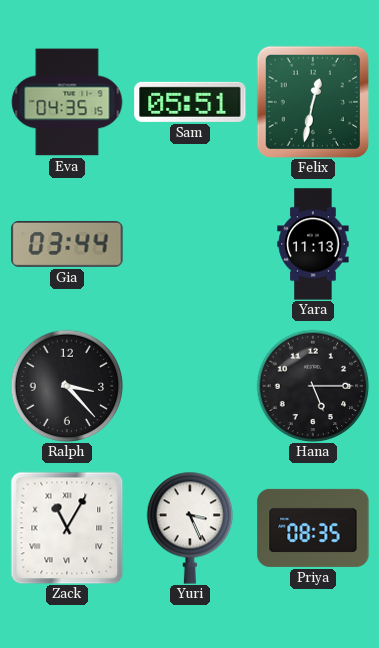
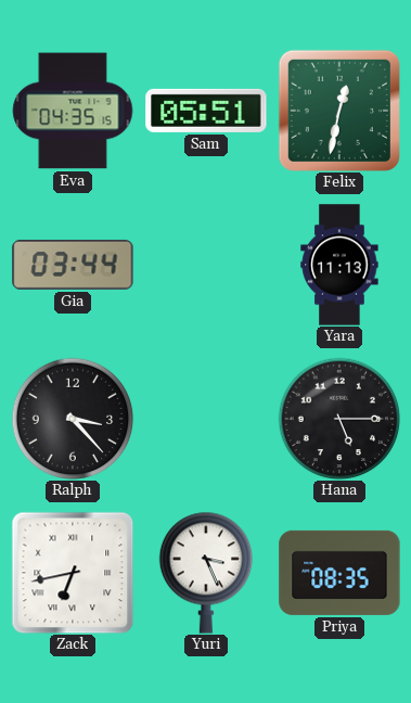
Zack: 11:05 -> 6:43
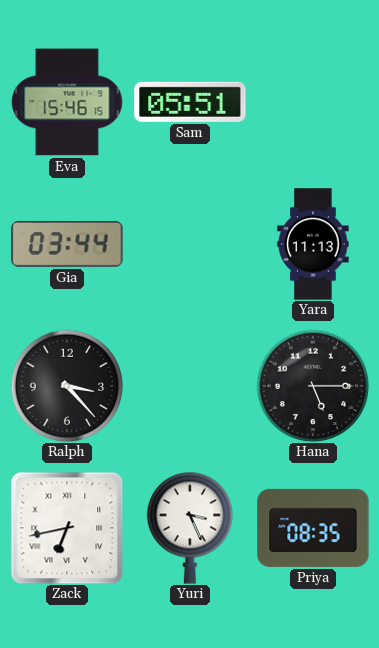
Eva: 04:35 -> 15:46
Felix: 12:32 -> none
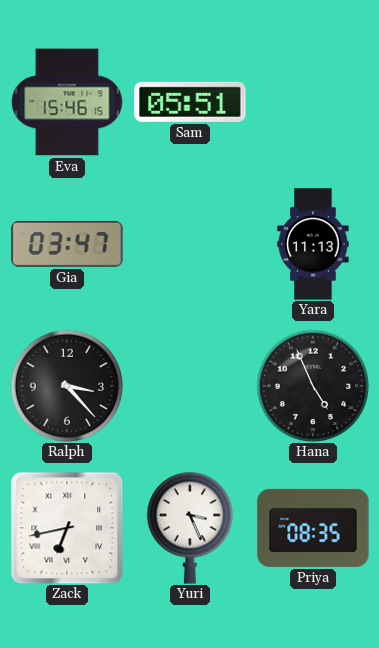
Gia: 03:44 -> 03:47
Hana: 5:15 -> 4:56
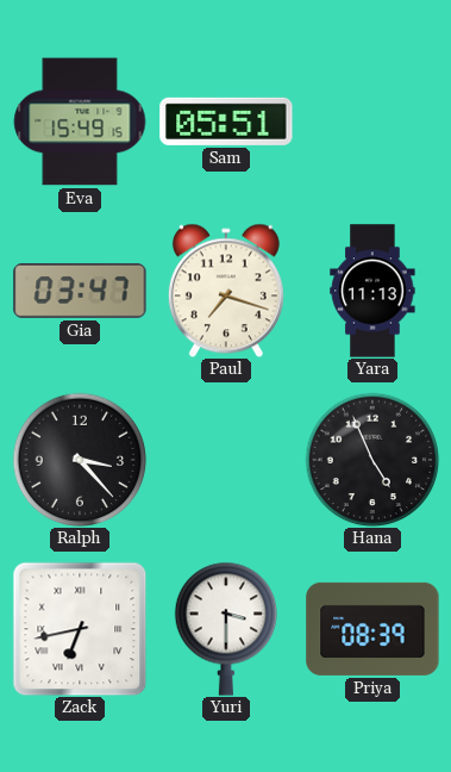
Eva: 15:46 -> 15:49
Paul: none -> 7:18
Yuri: 3:26 -> 3:30
Priya: 08:35 -> 08:39
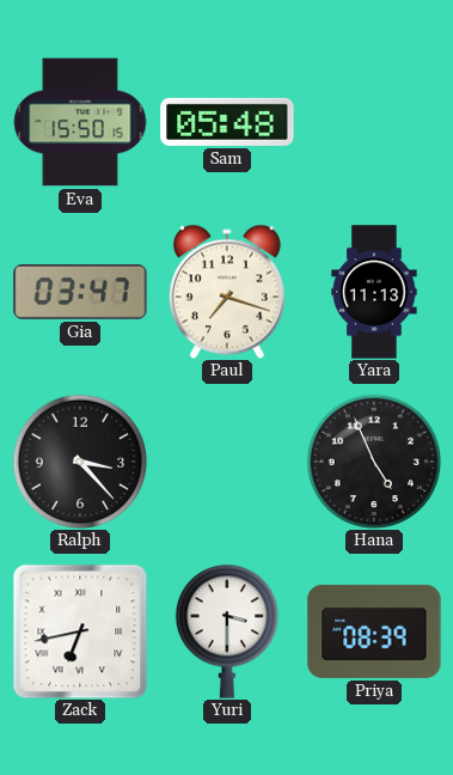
Eva: 15:49 -> 15:50
Sam: 05:51 -> 05:48
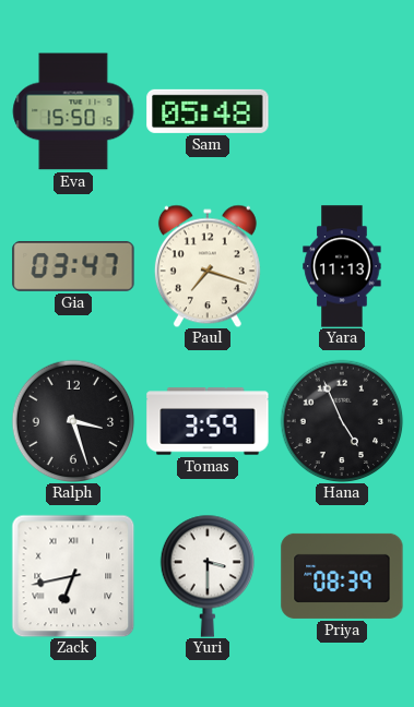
Ralph: 3:23 -> 3:27
Tomas: none -> 3:59
